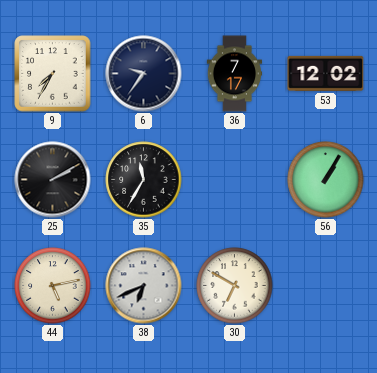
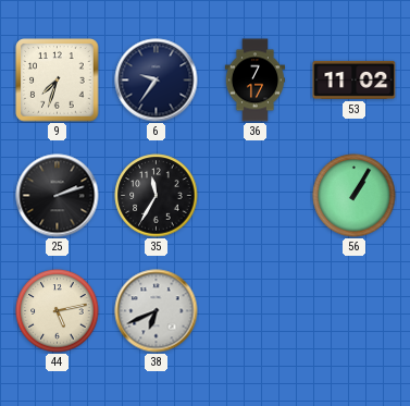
9: 7:35 -> 7:33
53: 12:02 -> 11:02
25: 2:10 -> 2:12
30: 6:50 -> none
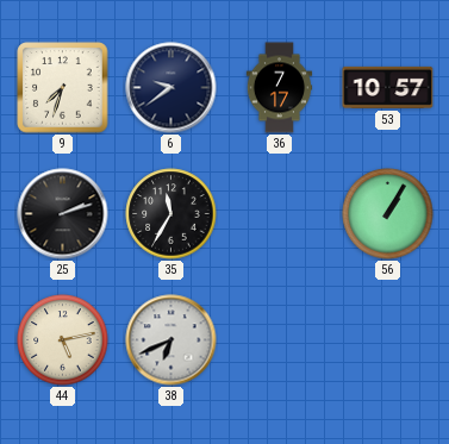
6: 9:36 -> 9:39
53: 11:02 -> 10:57
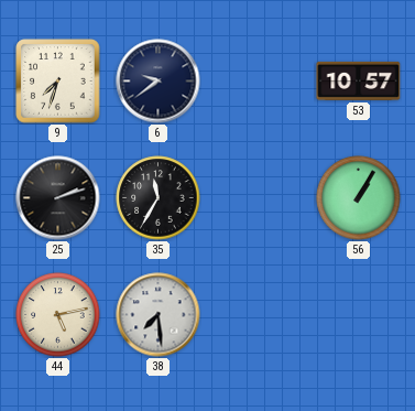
36: 7:17 -> none
38: 6:41 -> 7:29
